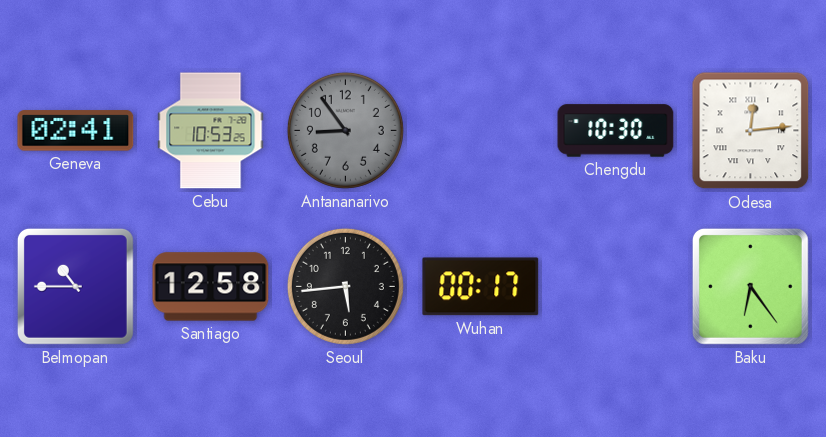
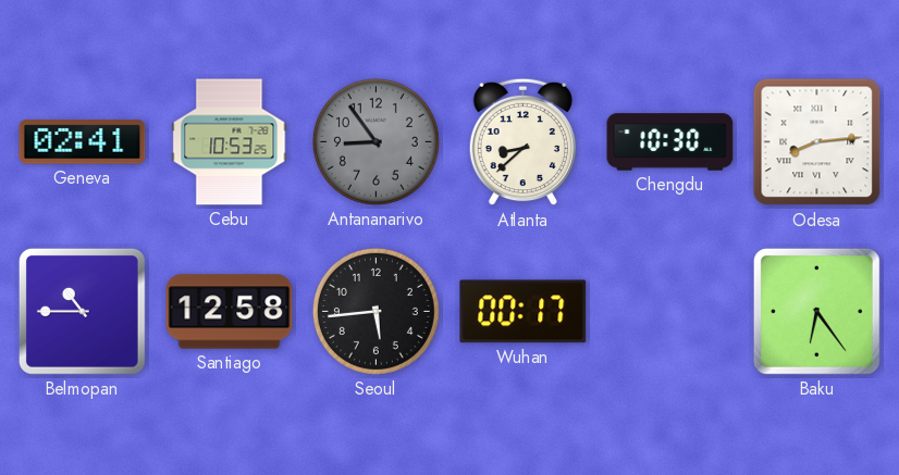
Atlanta: none -> 8:38
Odesa: 12:14 -> 8:14
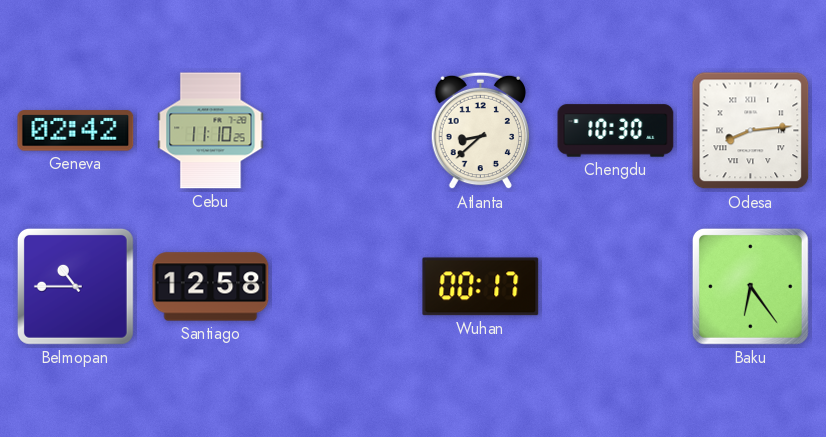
Geneva: 02:41 -> 02:42
Cebu: 10:53 -> 11:10
Antananarivo: 8:54 -> none
Seoul: 5:44 -> none
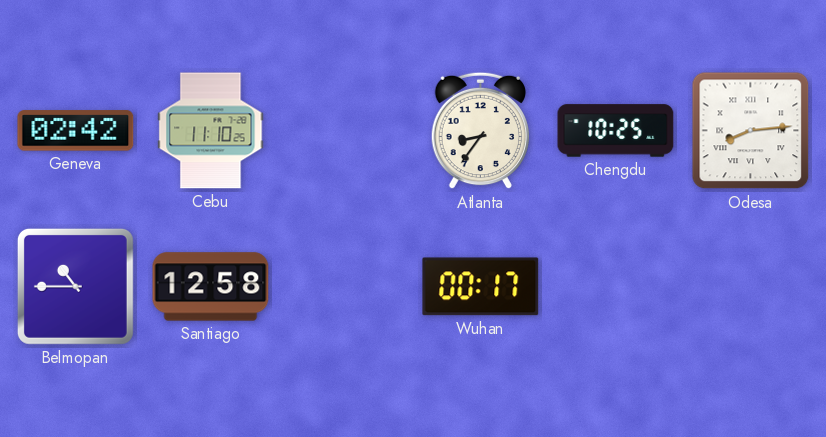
Atlanta: 8:38 -> 8:36
Chengdu: 10:30 -> 10:25
Baku: 6:24 -> none
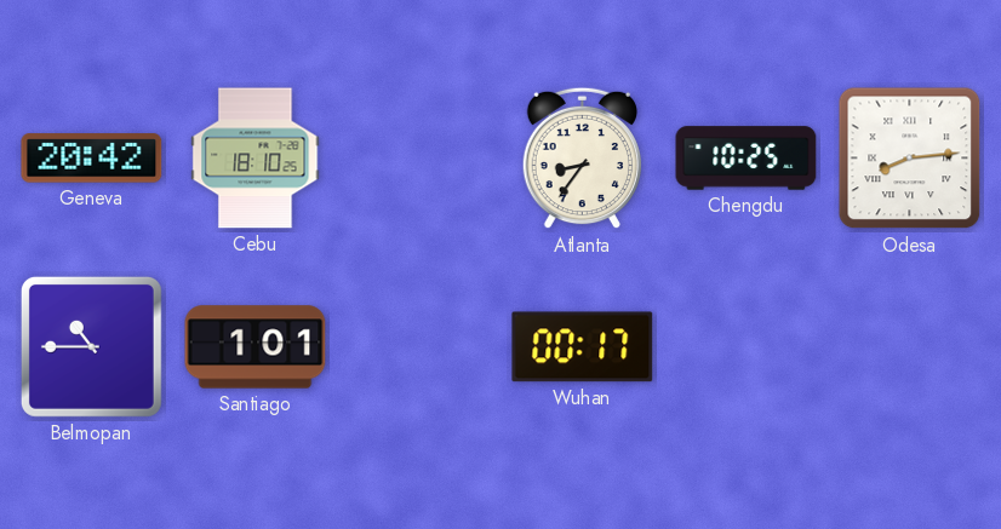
Geneva: 02:42 -> 20:42
Cebu: 11:10 -> 18:10
Santiago: 12:58 -> 1:01
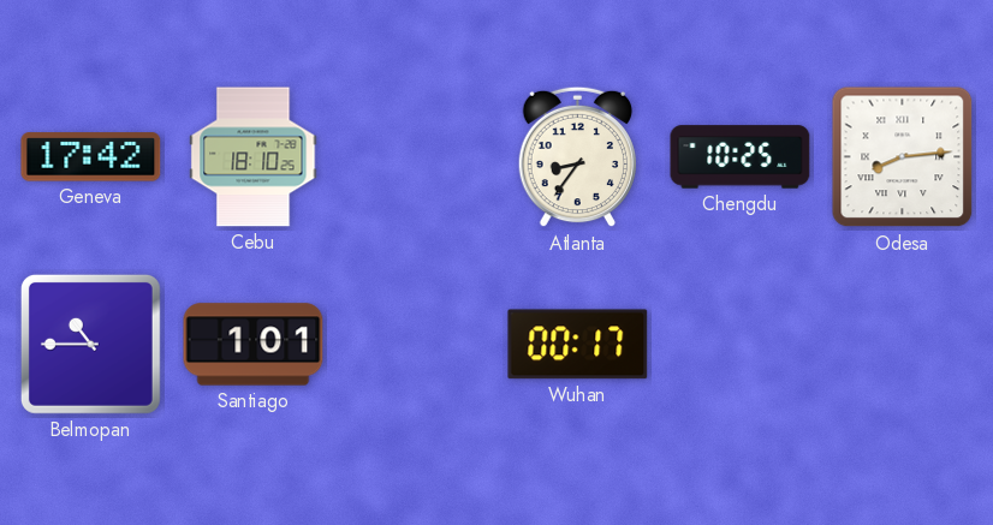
Geneva: 20:42 -> 17:42
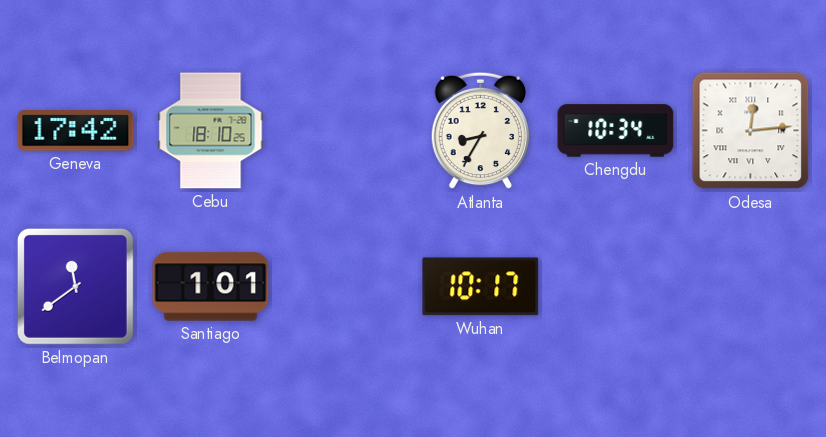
Atlanta: 8:36 -> 8:35
Chengdu: 10:25 -> 10:34
Odesa: 8:14 -> 12:14
Belmopan: 10:45 -> 11:39
Wuhan: 00:17 -> 10:17
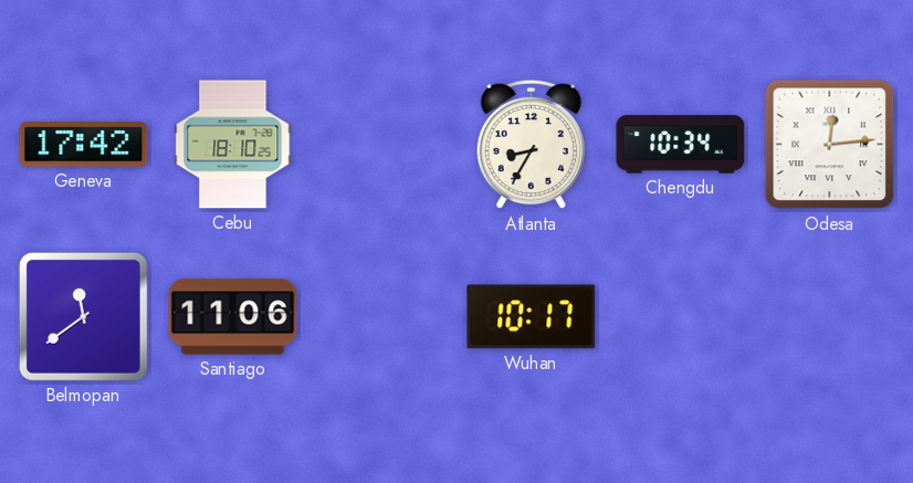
Santiago: 1:01 -> 11:06
